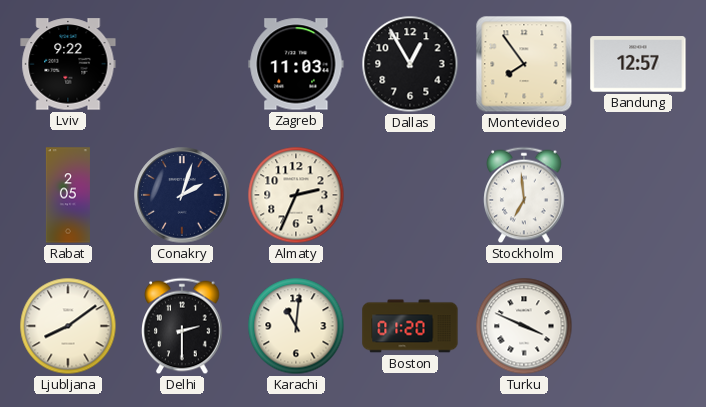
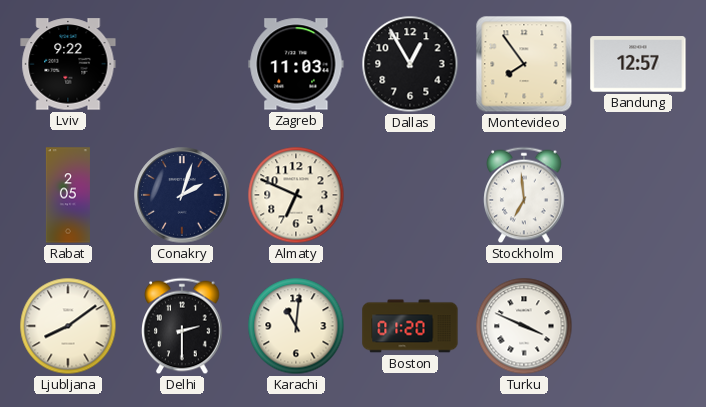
Almaty: 2:34 -> 6:49
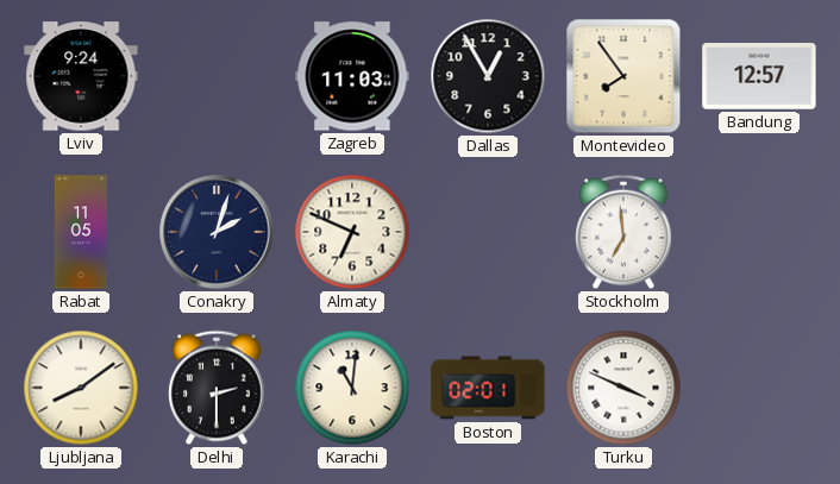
Lviv: 9:22 -> 9:24
Rabat: 2:05 -> 11:05
Boston: 01:20 -> 02:01
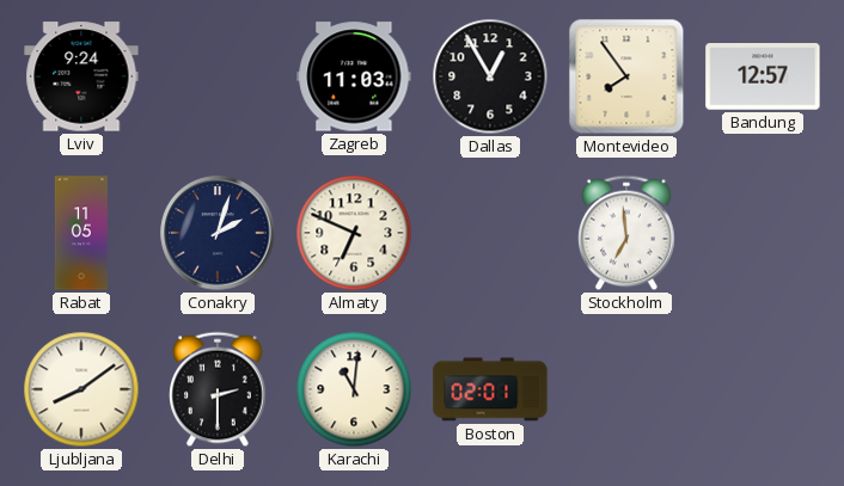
Turku: 3:49 -> none
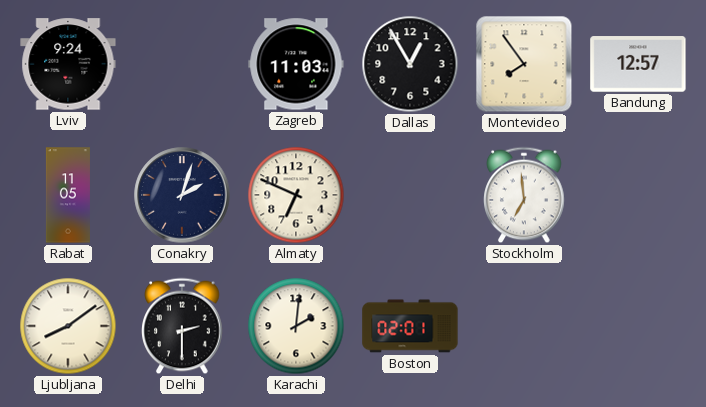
Karachi: 11:01 -> 2:01
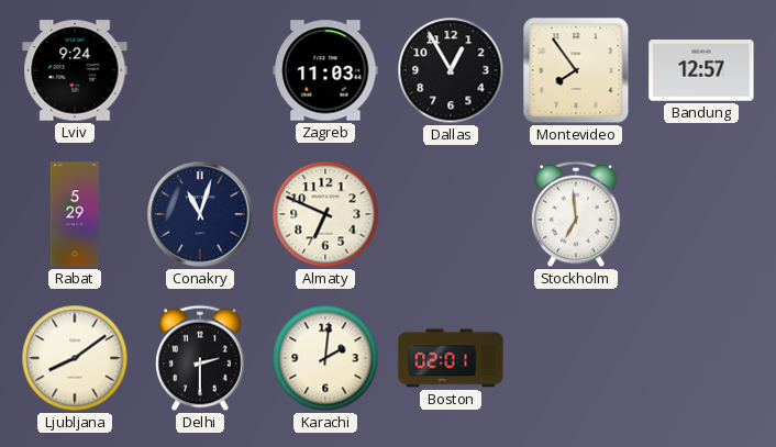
Rabat: 11:05 -> 5:29
Conakry: 2:03 -> 11:03
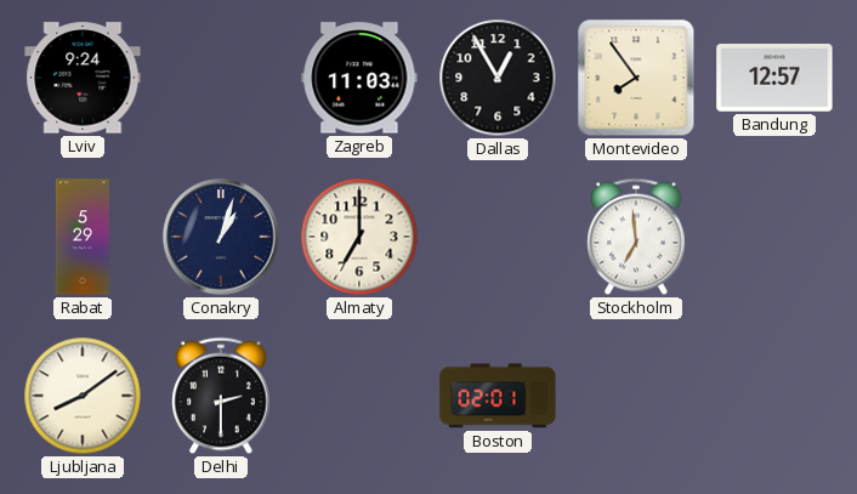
Conakry: 11:03 -> 1:03
Almaty: 6:49 -> 7:00
Karachi: 2:01 -> none
